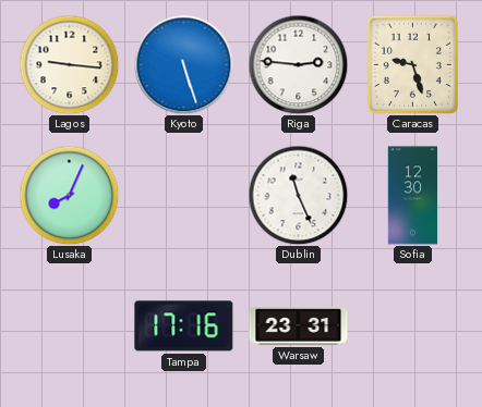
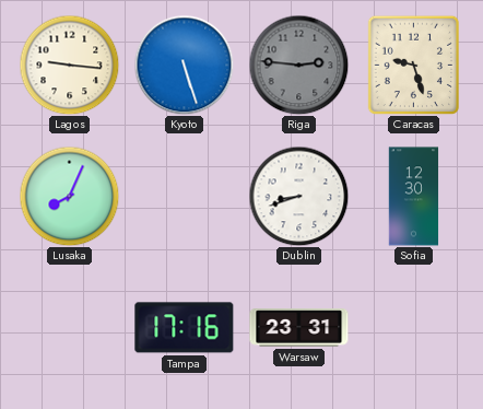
Riga dial: white -> grey
Dublin: 11:26 -> 8:42
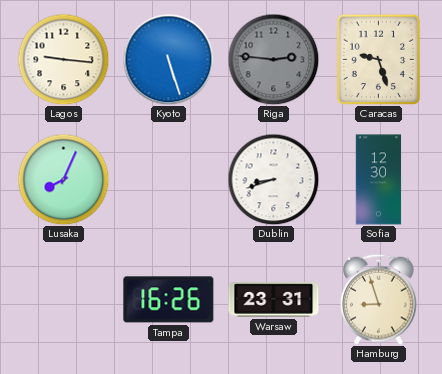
Tampa: 17:16 -> 16:26
Hamburg: none -> 8:57
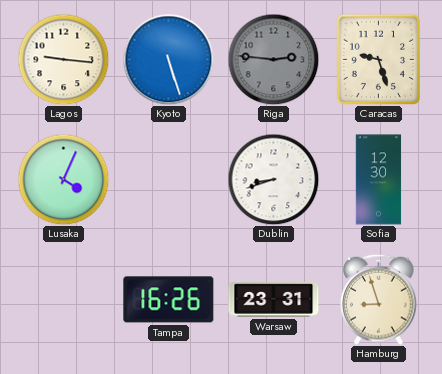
Lusaka: 8:04 -> 4:04
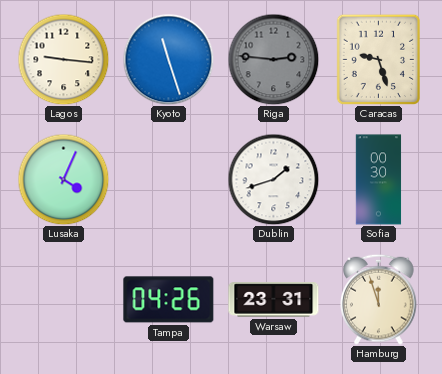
Kyoto: 5:27 -> 11:27
Dublin: 8:42 -> 1:42
Sofia: 12:30 -> 00:30
Tampa: 16:26 -> 04:26
Hamburg: 8:57 -> 11:57
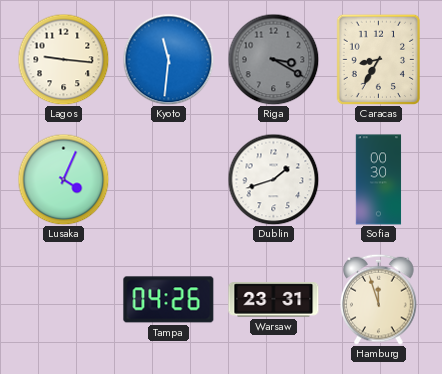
Kyoto: 11:27 -> 11:31
Riga: 2:46 -> 3:20
Caracas: 9:27 -> 8:35
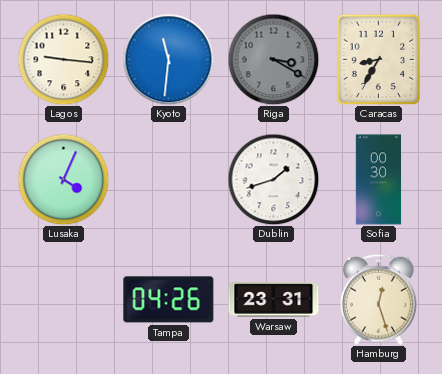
Hamburg: 11:57 -> 12:27
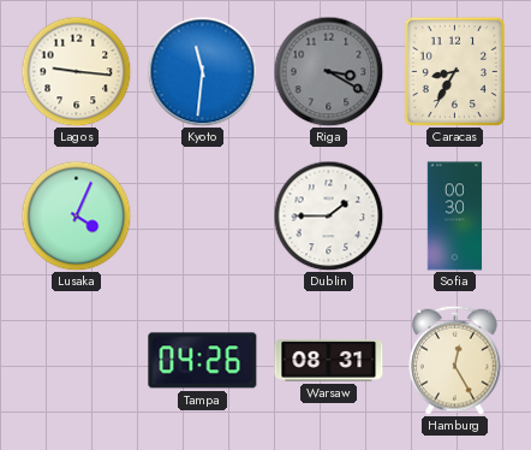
Dublin: 1:42 -> 1:45
Warsaw: 23:31 -> 08:31
Hamburg: 12:27 -> 12:25
